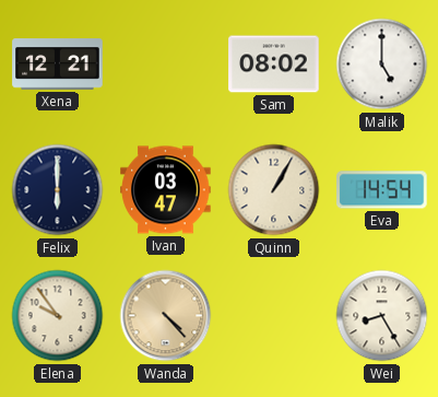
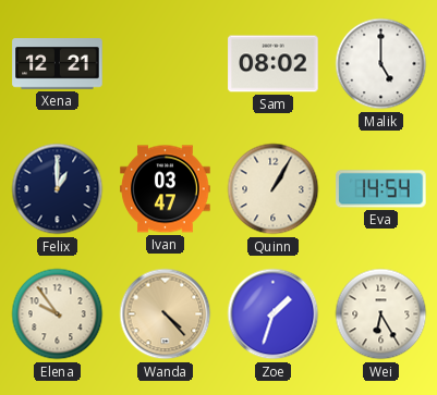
Felix: 6:00 -> 1:00
Zoe: none -> 1:33
Wei: 8:25 -> 6:25
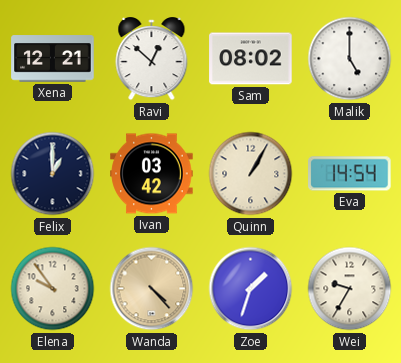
Ravi: none -> 12:52
Ivan: 03:47 -> 03:42
Wei: 6:25 -> 9:35
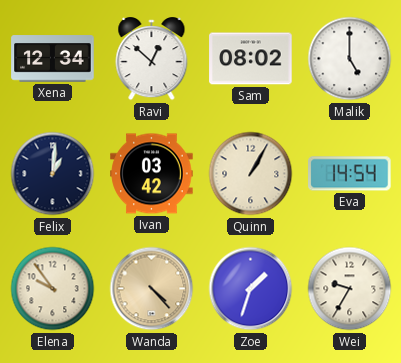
Xena: 12:21 -> 12:34
Felix: 1:00 -> 1:01
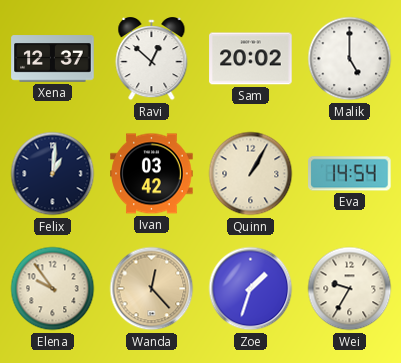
Xena: 12:34 -> 12:37
Sam: 08:02 -> 20:02
Wanda: 4:23 -> 12:23
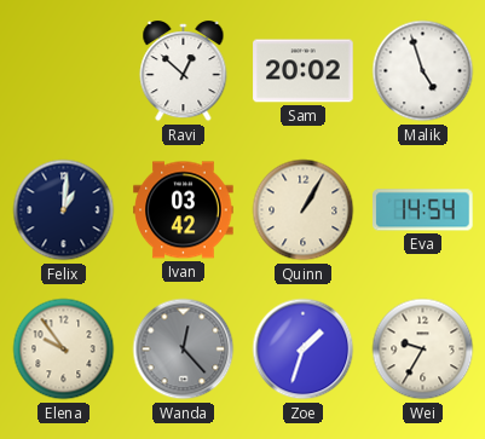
Xena: 12:37 -> none
Malik: 5:00 -> 4:57
Wanda dial: champagne -> grey
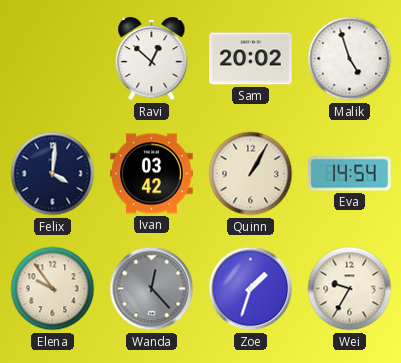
Felix: 1:01 -> 4:01
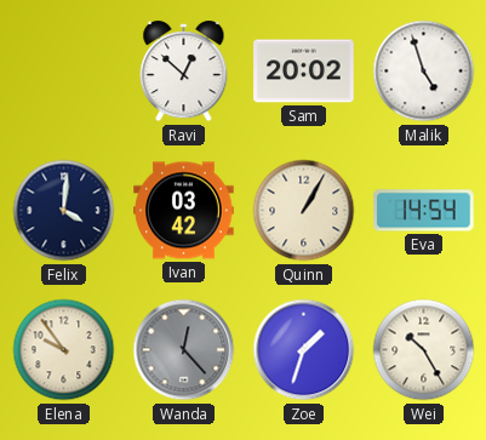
Wei: 9:35 -> 10:25
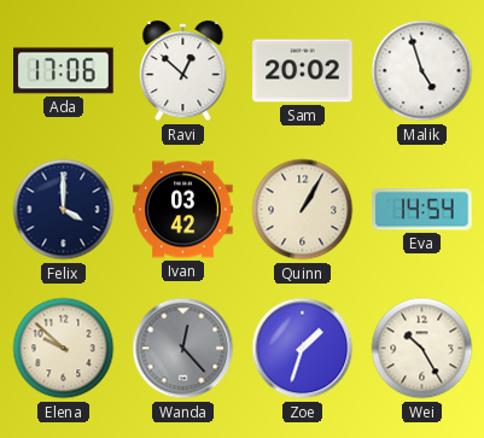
Ada: none -> 17:06
Felix: 4:01 -> 4:00
Elena: 9:54 -> 9:52
